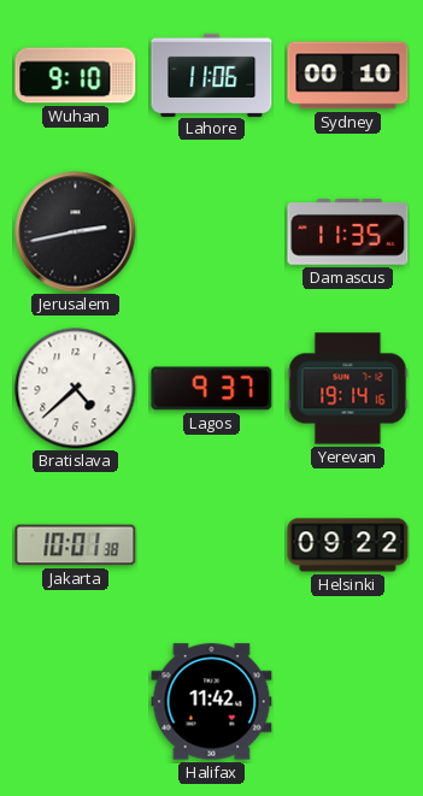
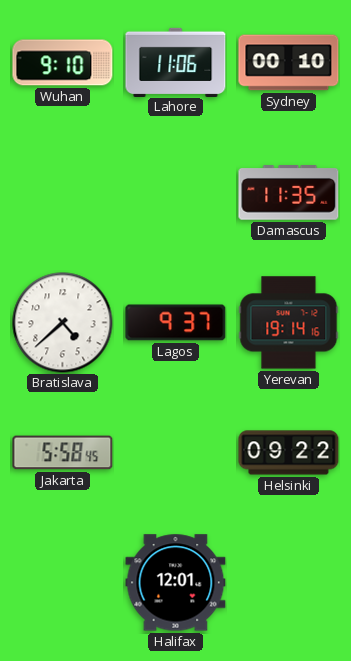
Jerusalem: 2:43 -> none
Jakarta: 10:01 -> 5:58
Halifax: 11:42 -> 12:01
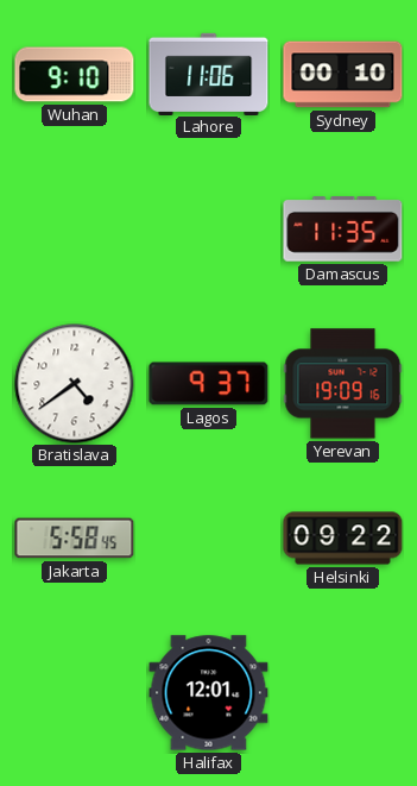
Bratislava: 4:38 -> 4:39
Yerevan: 19:14 -> 19:09
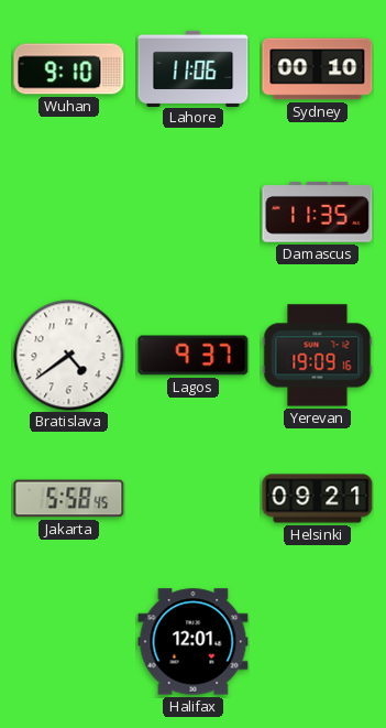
Helsinki: 09:22 -> 09:21
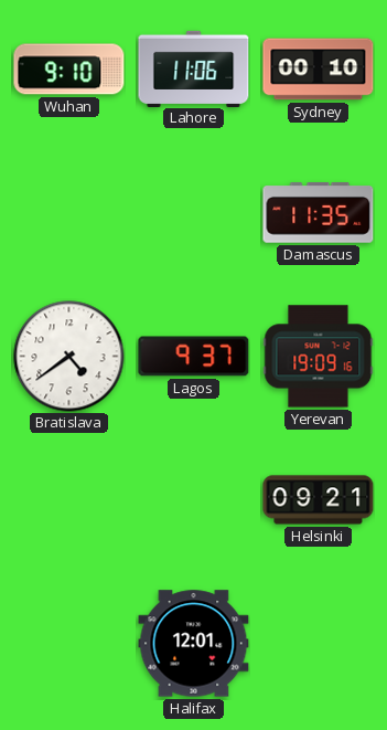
Jakarta: 5:58 -> none
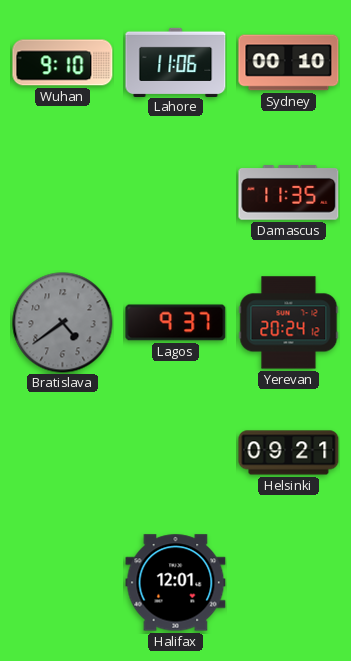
Bratislava dial: white -> grey
Yerevan: 19:09 -> 20:24
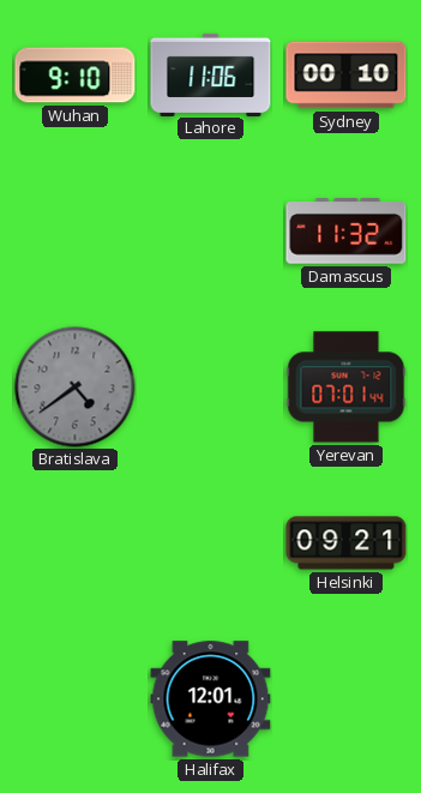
Damascus: 11:35 -> 11:32
Lagos: 9:37 -> none
Yerevan: 20:24 -> 07:01
